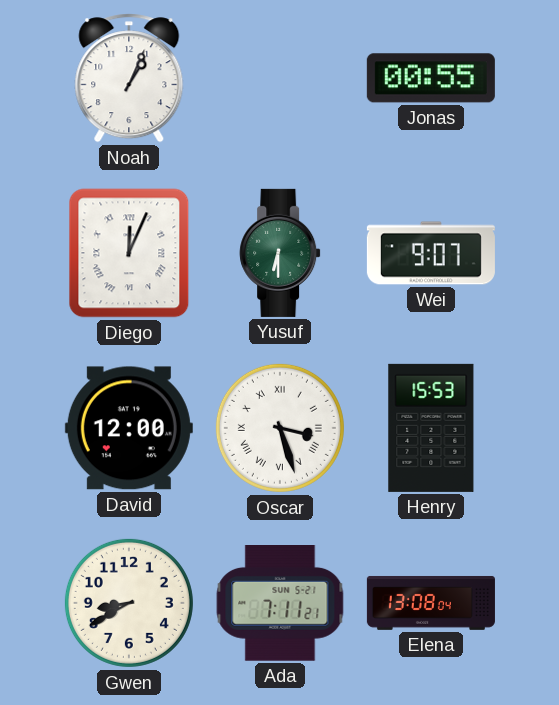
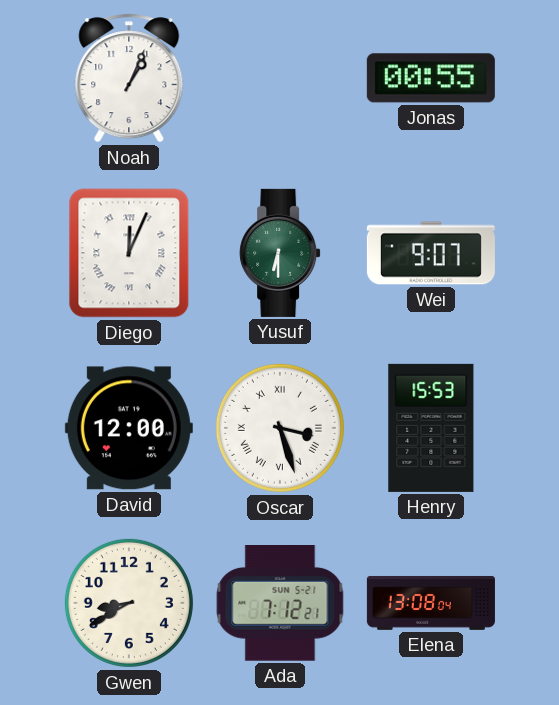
Ada: 7:11 -> 7:12
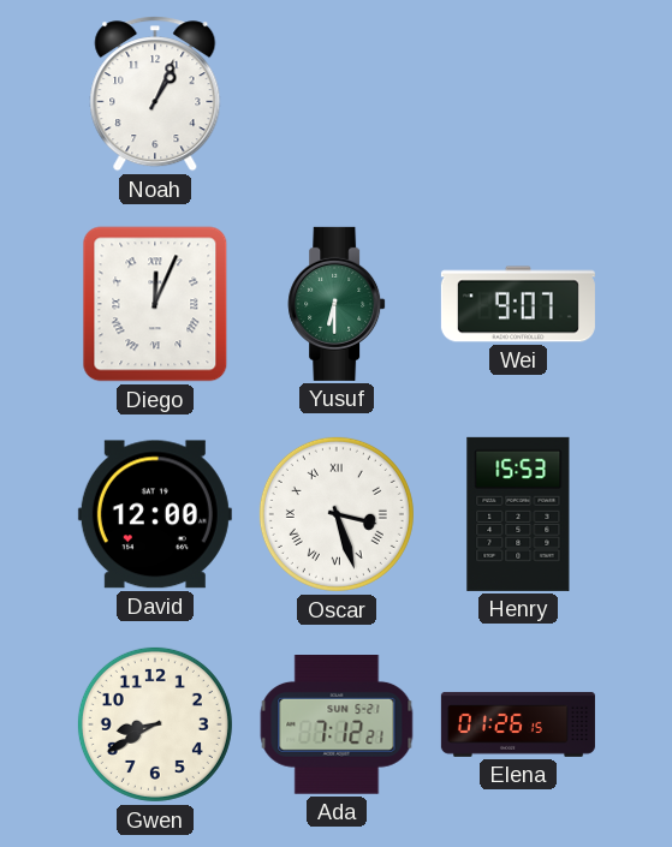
Jonas: 00:55 -> none
Elena: 13:08 -> 01:26
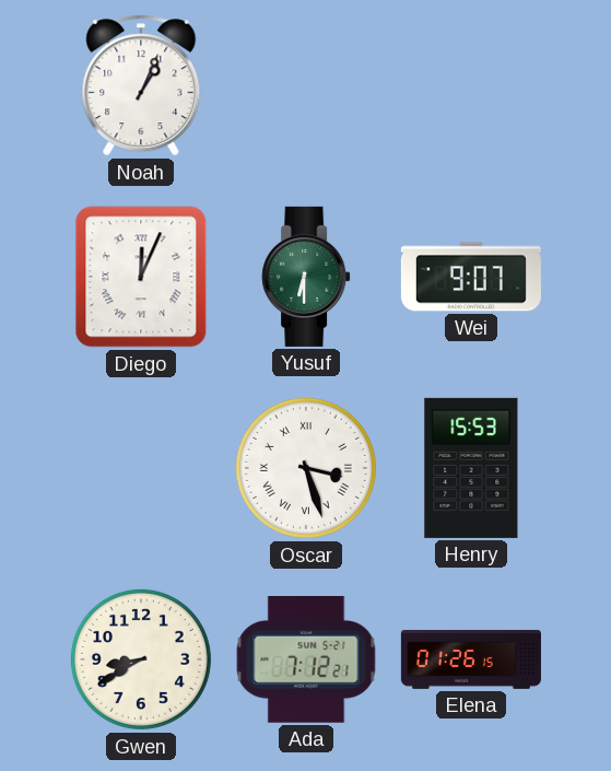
David: 12:00 -> none
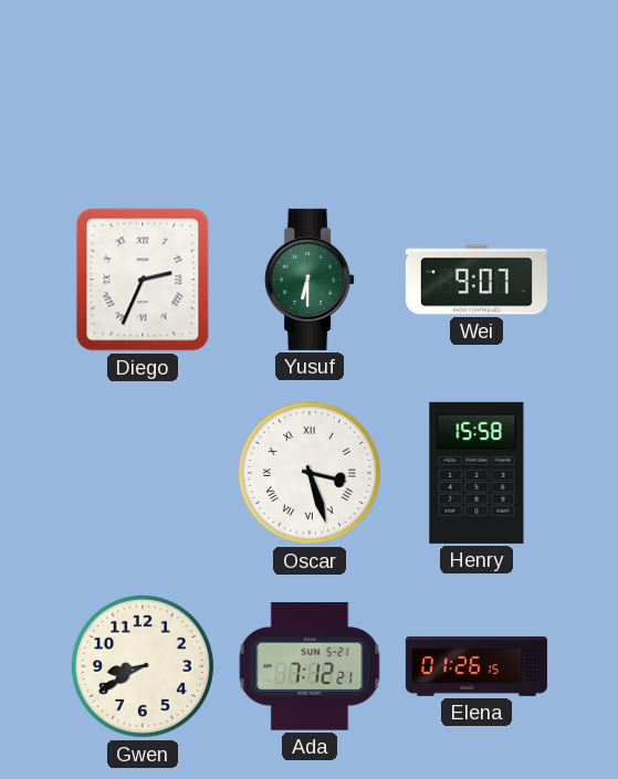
Noah: 1:04 -> none
Diego: 12:04 -> 2:34
Henry: 15:53 -> 15:58
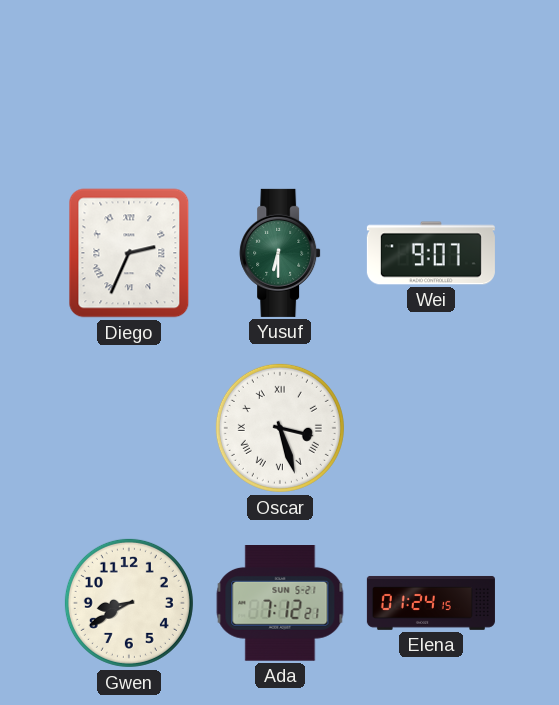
Henry: 15:58 -> none
Elena: 01:26 -> 01:24
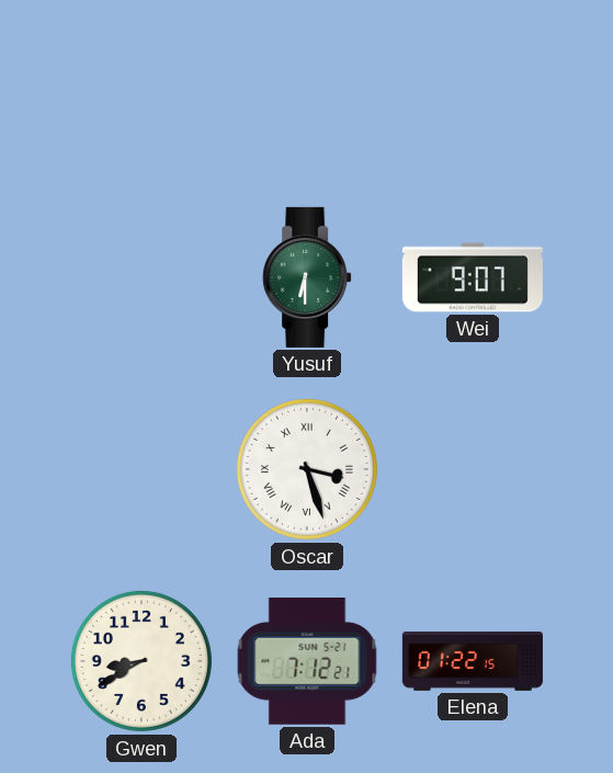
Diego: 2:34 -> none
Elena: 01:24 -> 01:22
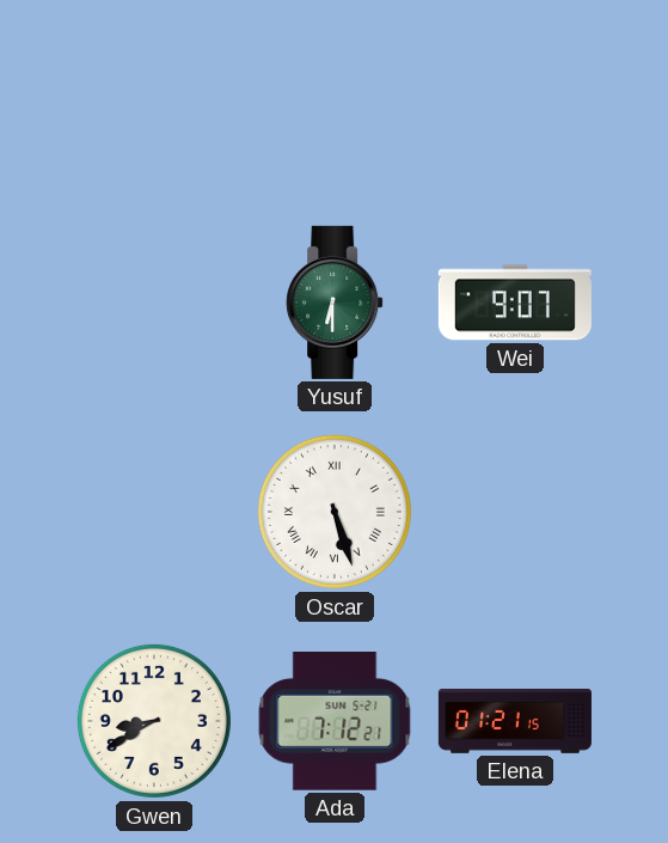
Oscar: 3:27 -> 5:27
Elena: 01:22 -> 01:21
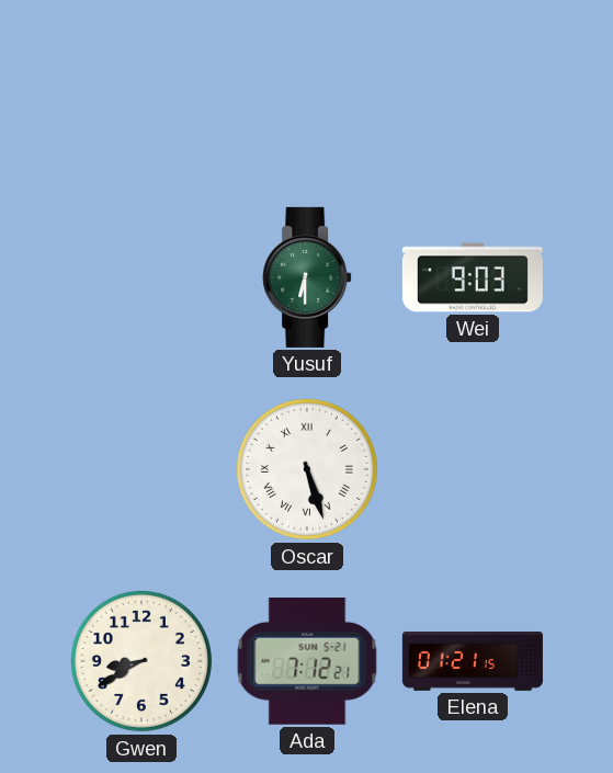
Wei: 9:07 -> 9:03
